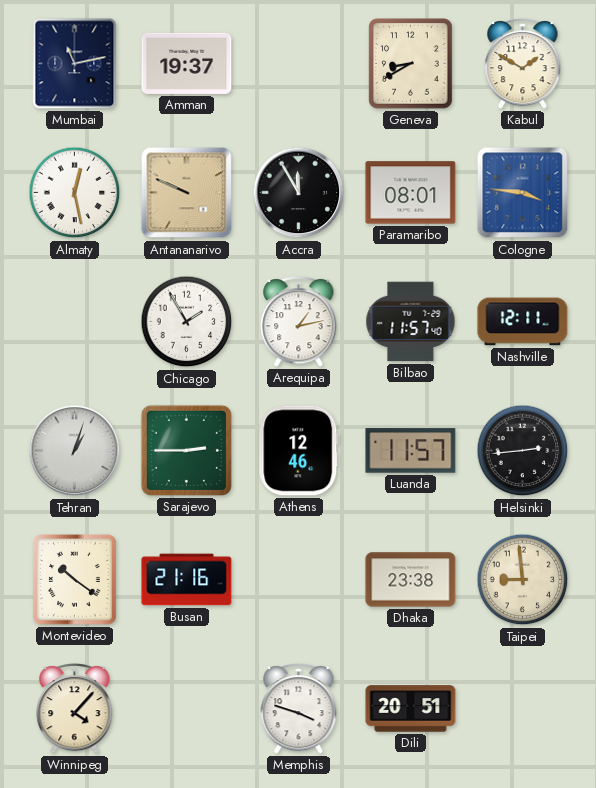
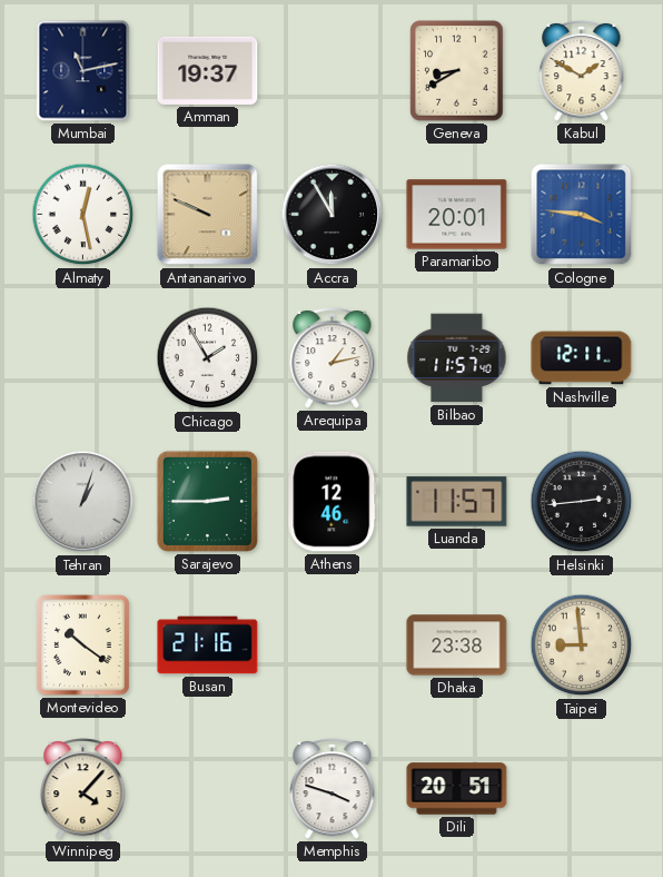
Paramaribo: 08:01 -> 20:01
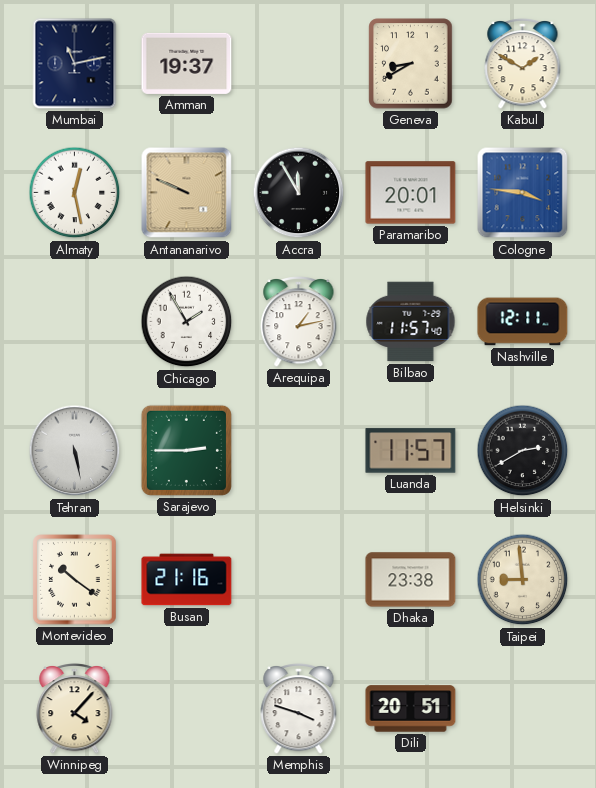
Tehran: 1:03 -> 5:28
Athens: 12:46 -> none
Helsinki: 2:44 -> 2:40
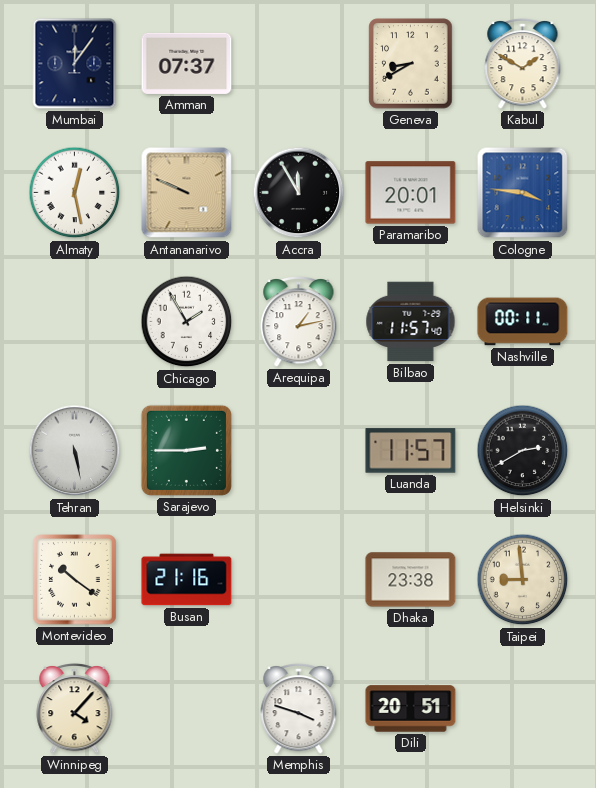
Mumbai: 11:13 -> 12:06
Amman: 19:37 -> 07:37
Nashville: 12:11 -> 00:11
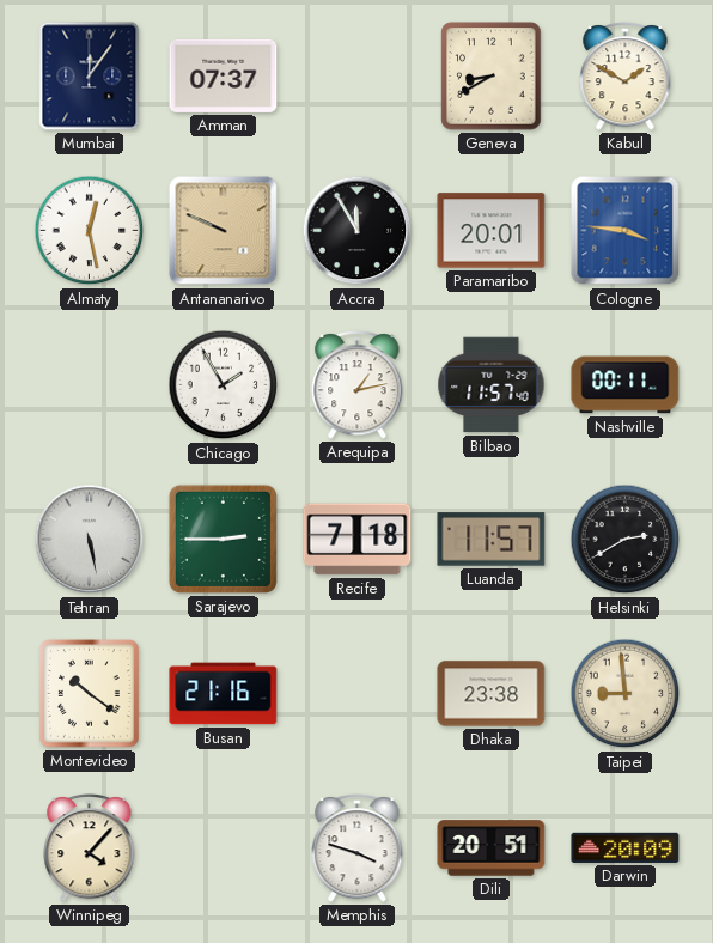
Recife: none -> 7:18
Darwin: none -> 20:09
